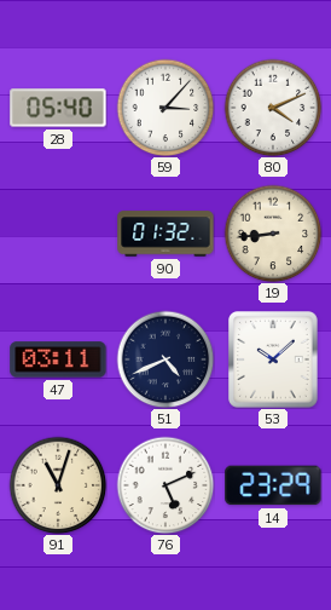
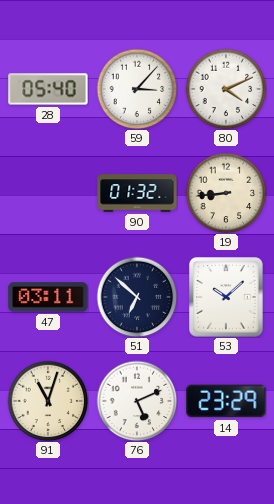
51: 4:41 -> 6:52
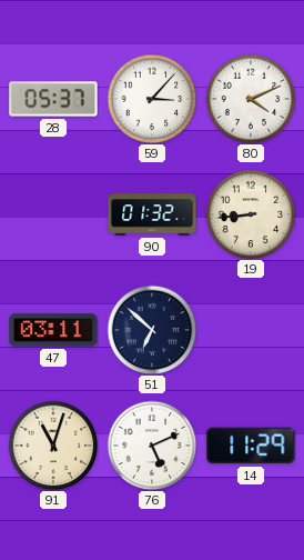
28: 05:40 -> 05:37
53: 10:08 -> none
14: 23:29 -> 11:29
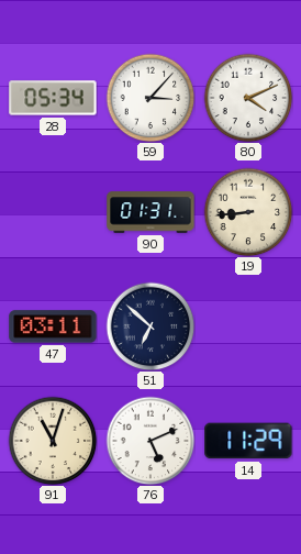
28: 05:37 -> 05:34
90: 01:32 -> 01:31
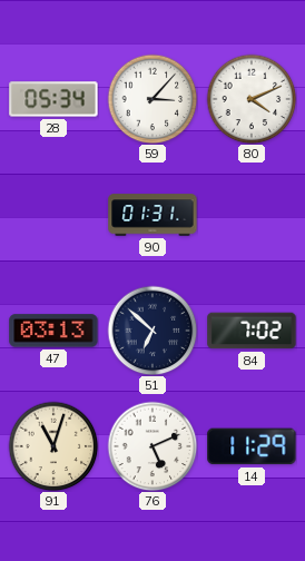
19: 8:44 -> none
47: 03:11 -> 03:13
84: none -> 7:02
